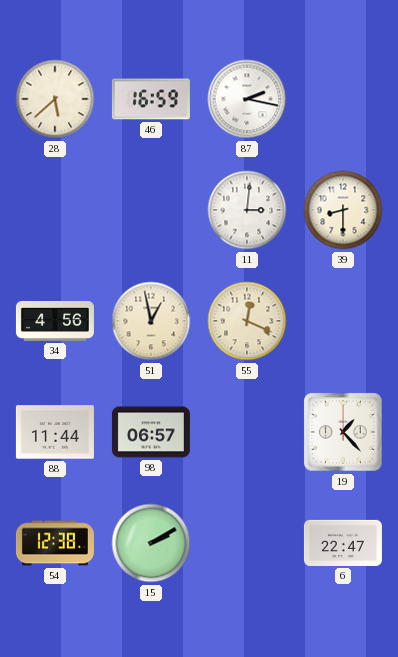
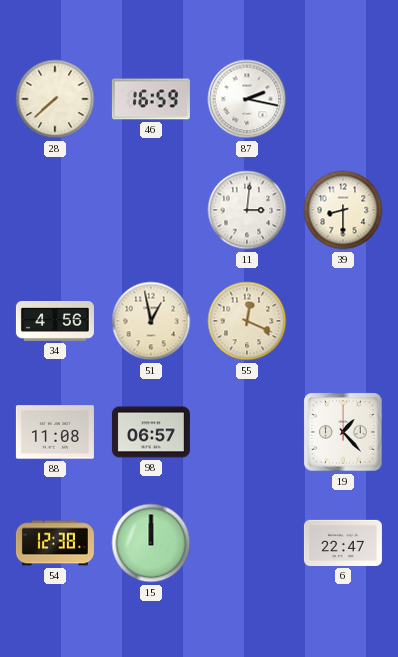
28: 5:38 -> 7:38
88: 11:44 -> 11:08
15: 2:10 -> 12:00
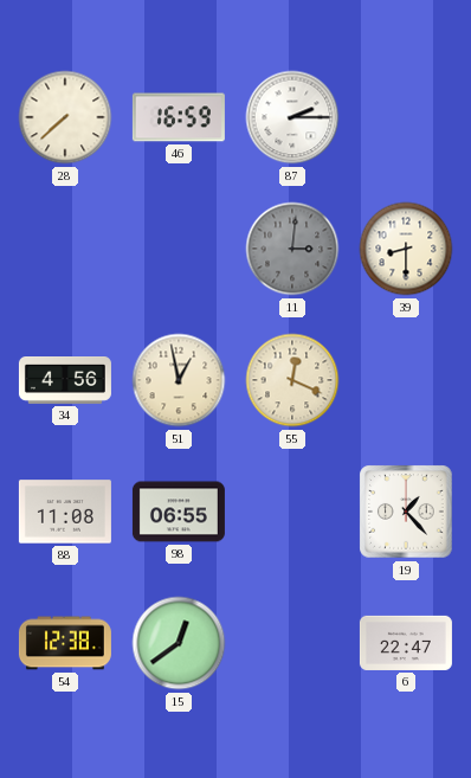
87: 2:17 -> 2:15
11 dial: white -> grey
98: 06:57 -> 06:55
15: 12:00 -> 12:39
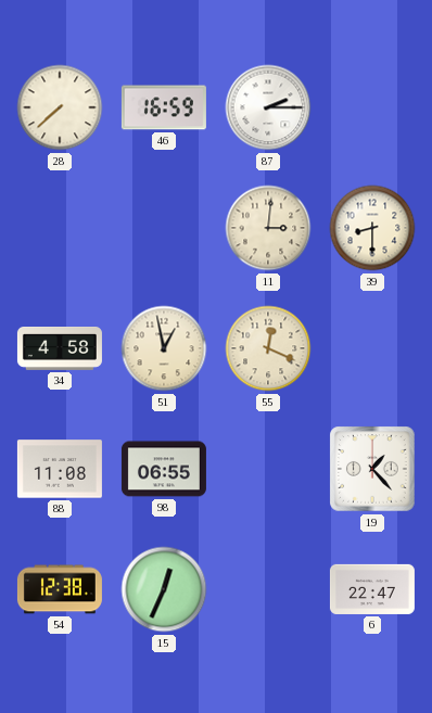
11 dial: grey -> cream
34: 4:56 -> 4:58
15: 12:39 -> 12:34
